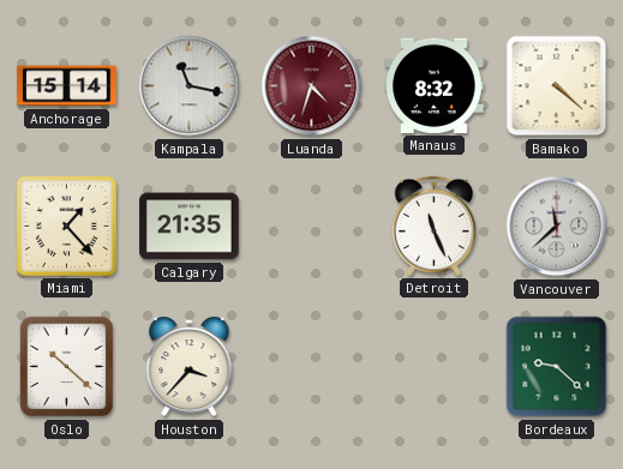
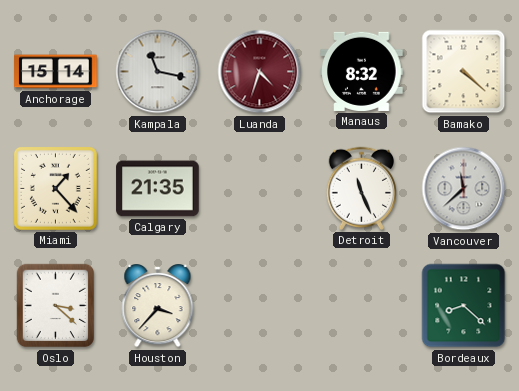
Oslo: 10:22 -> 3:22
Bordeaux: 9:22 -> 8:22
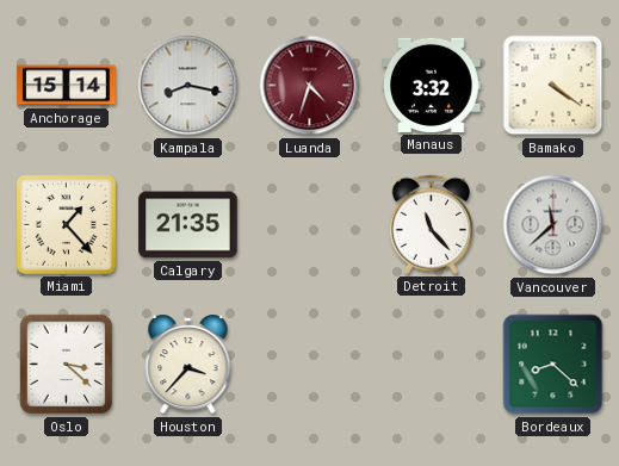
Kampala: 11:17 -> 8:17
Manaus: 8:32 -> 3:32
Bamako: 4:22 -> 4:21
Detroit: 11:26 -> 11:23
